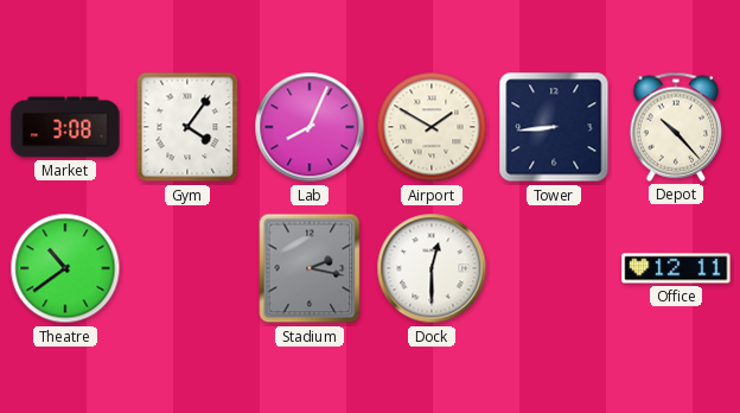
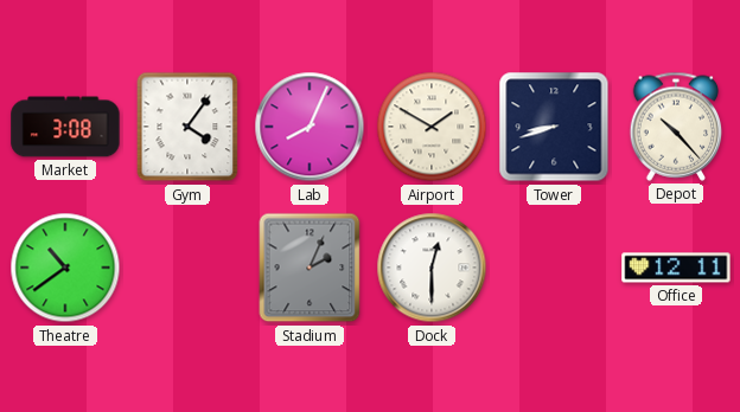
Tower: 8:44 -> 8:42
Stadium: 2:17 -> 2:04
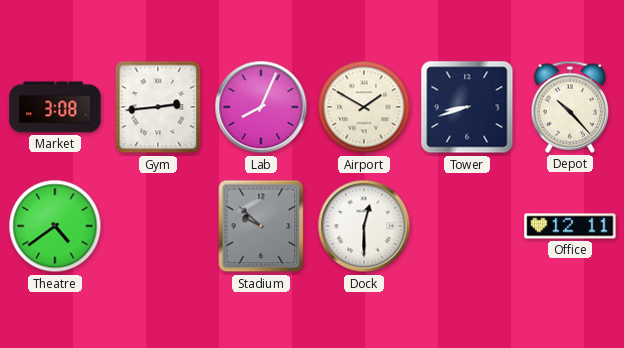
Gym: 4:06 -> 2:44
Theatre: 10:39 -> 4:39
Stadium: 2:04 -> 9:52
